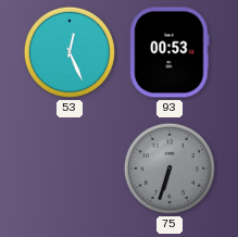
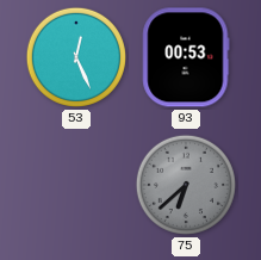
75: 6:33 -> 6:38
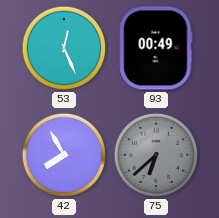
93: 00:53 -> 00:49
42: none -> 7:55
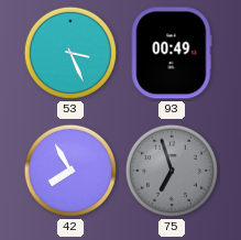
53: 12:26 -> 3:26
75: 6:38 -> 6:57
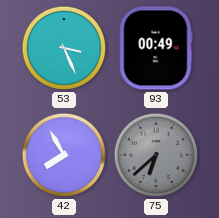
75: 6:57 -> 6:38
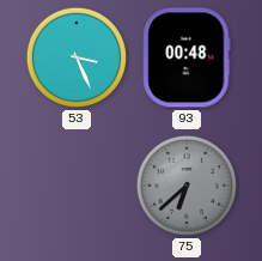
93: 00:49 -> 00:48
42: 7:55 -> none
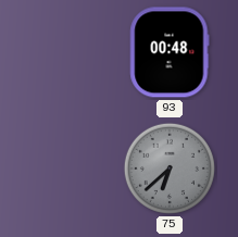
53: 3:26 -> none
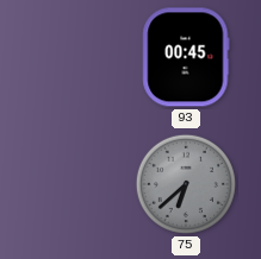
93: 00:48 -> 00:45
